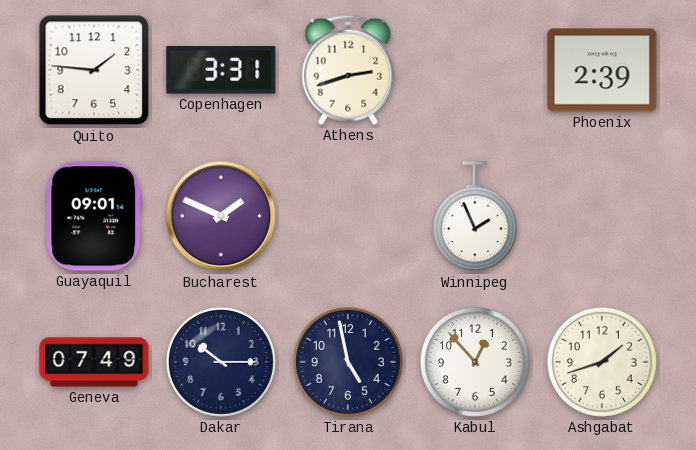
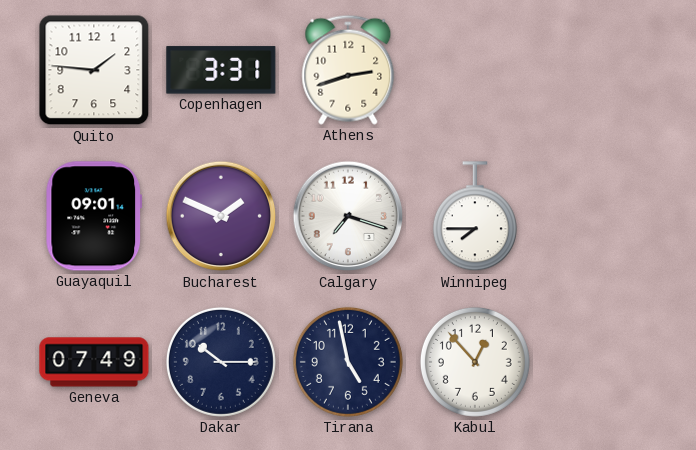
Phoenix: 2:39 -> none
Calgary: none -> 7:18
Winnipeg: 1:56 -> 7:45
Ashgabat: 1:42 -> none
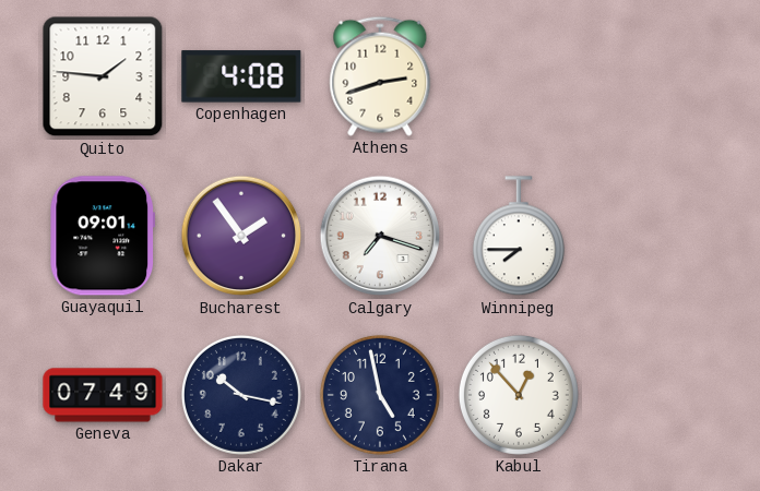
Copenhagen: 3:31 -> 4:08
Bucharest: 1:49 -> 1:54
Dakar: 10:15 -> 10:17
